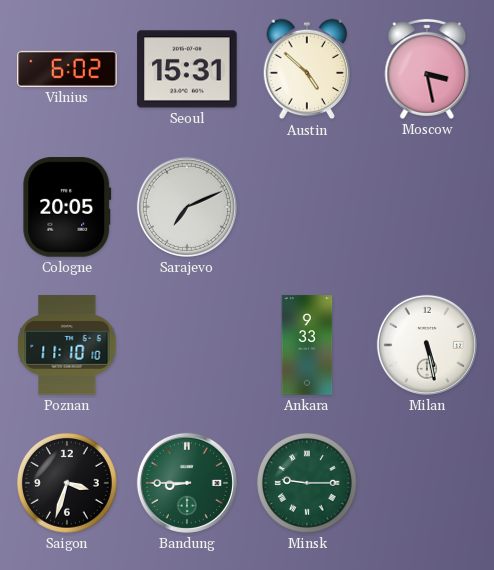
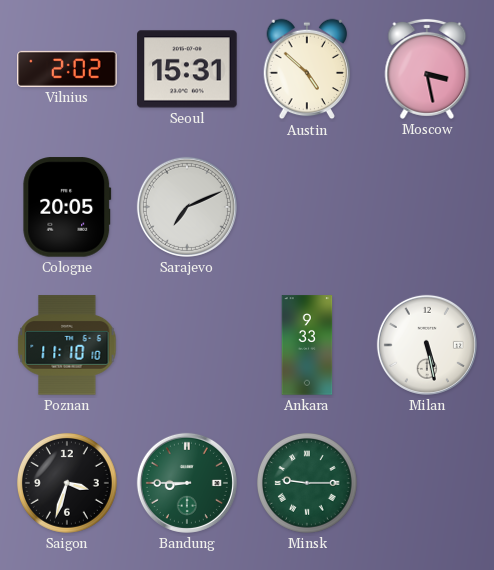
Vilnius: 6:02 -> 2:02
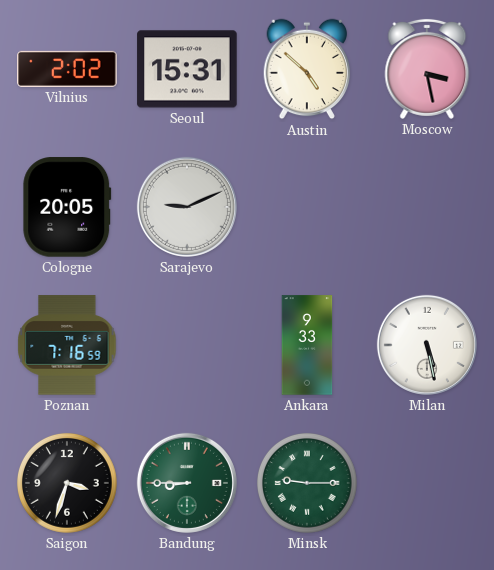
Sarajevo: 7:11 -> 9:11
Poznan: 11:10 -> 7:16
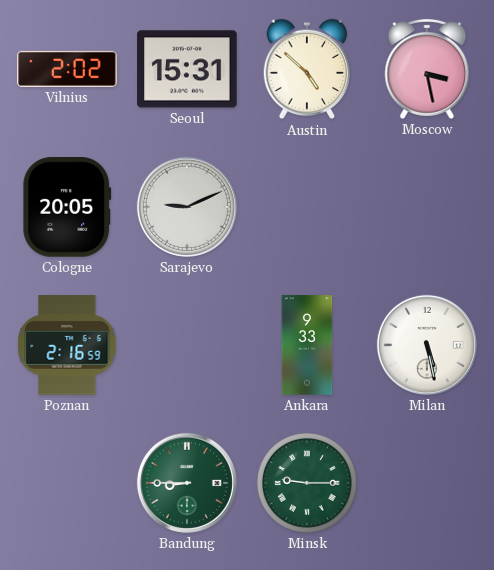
Poznan: 7:16 -> 2:16
Saigon: 3:33 -> none
